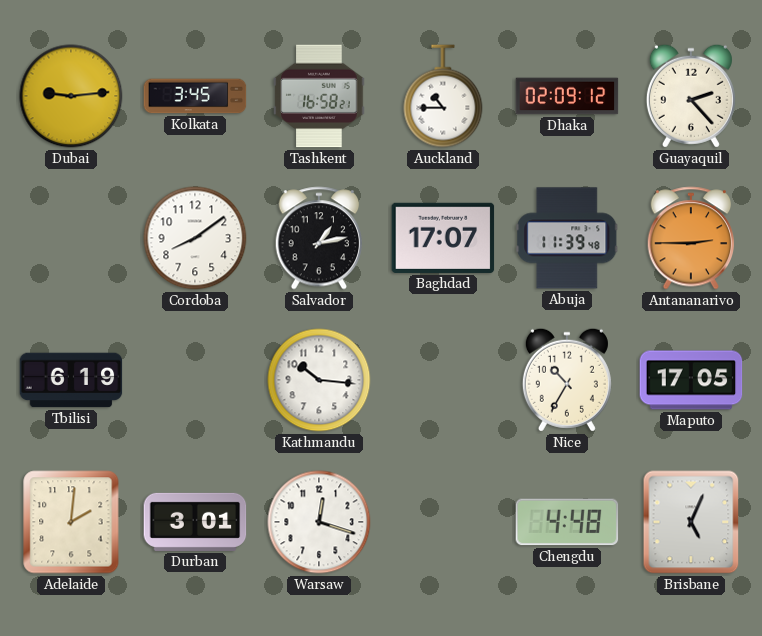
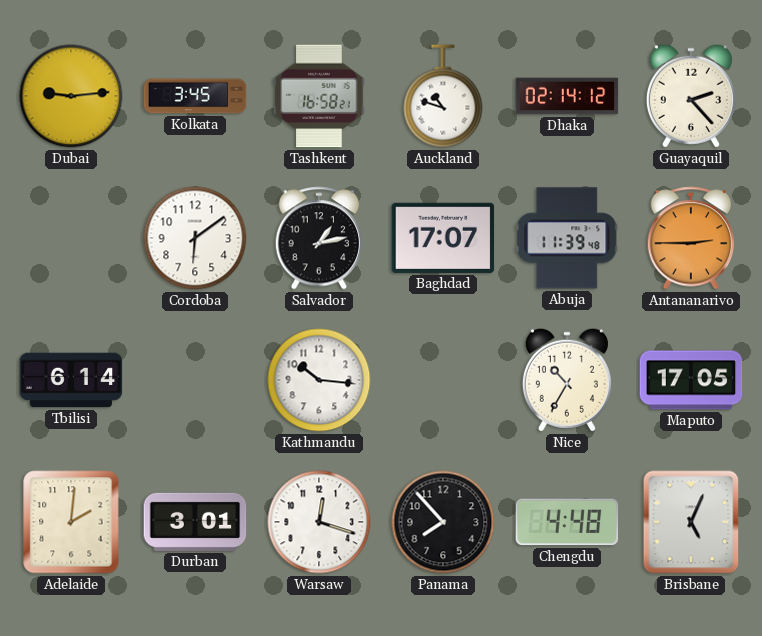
Auckland: 10:45 -> 10:48
Dhaka: 02:09 -> 02:14
Cordoba: 8:09 -> 6:09
Tbilisi: 6:19 -> 6:14
Panama: none -> 7:53
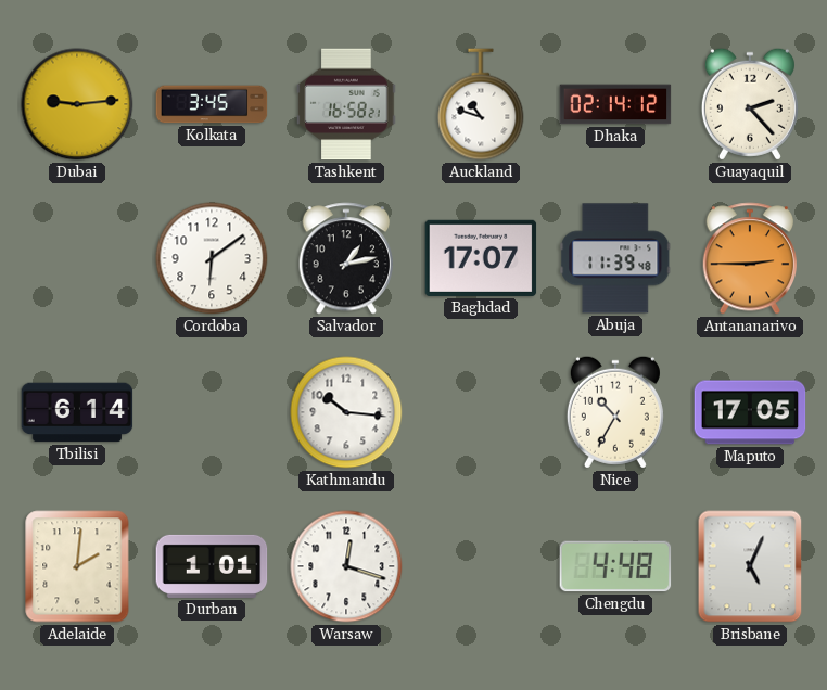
Durban: 3:01 -> 1:01
Panama: 7:53 -> none
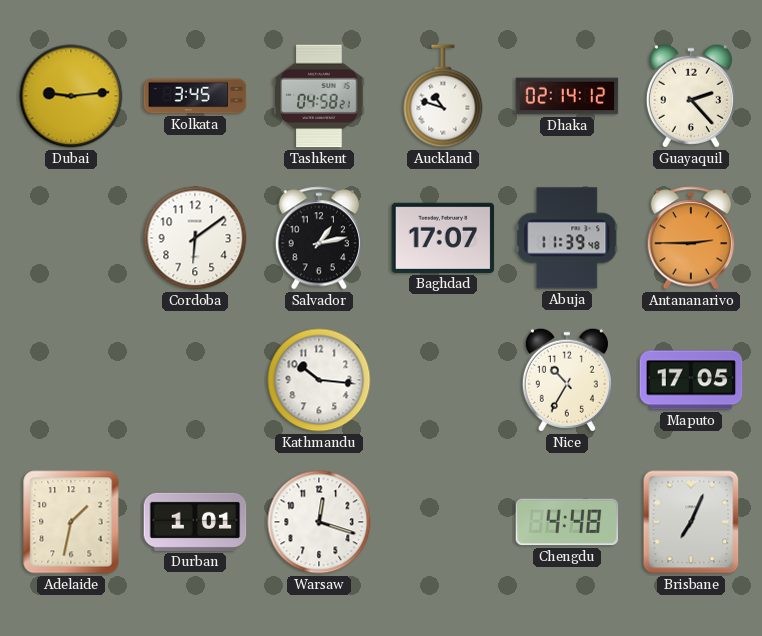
Tashkent: 16:58 -> 04:58
Tbilisi: 6:14 -> none
Adelaide: 2:01 -> 1:32
Brisbane: 5:04 -> 7:04
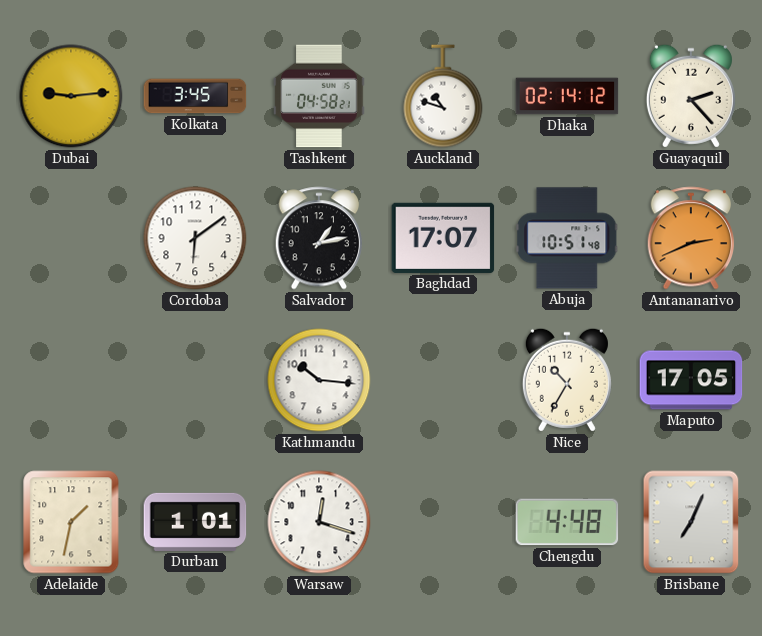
Abuja: 11:39 -> 10:51
Antananarivo: 2:45 -> 2:41
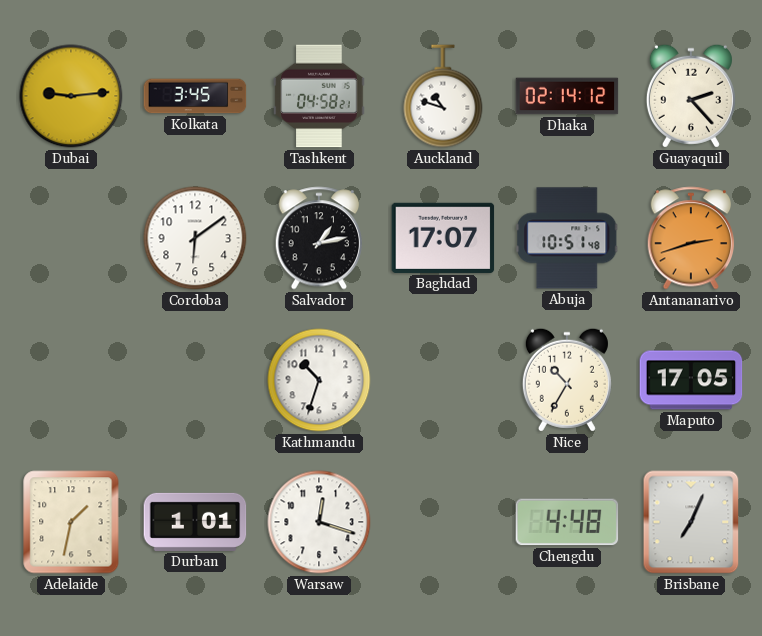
Antananarivo: 2:41 -> 2:42
Kathmandu: 10:16 -> 10:33
